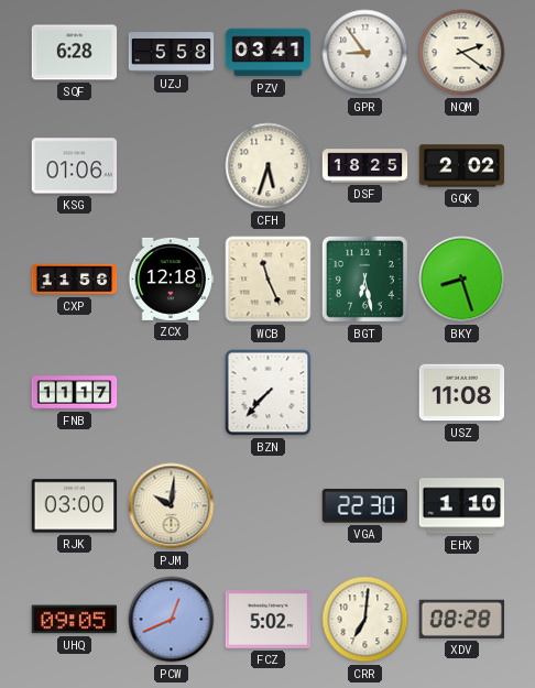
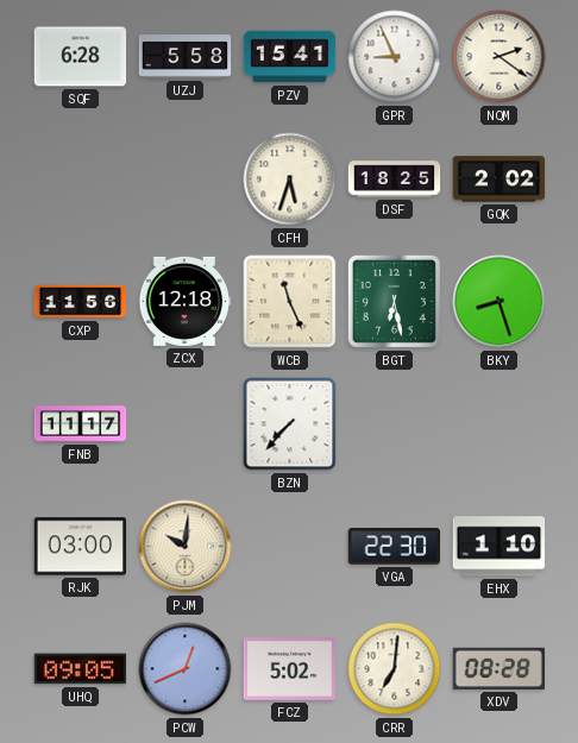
PZV: 03:41 -> 15:41
GPR: 8:54 -> 8:56
KSG: 01:06 -> none
USZ: 11:08 -> none
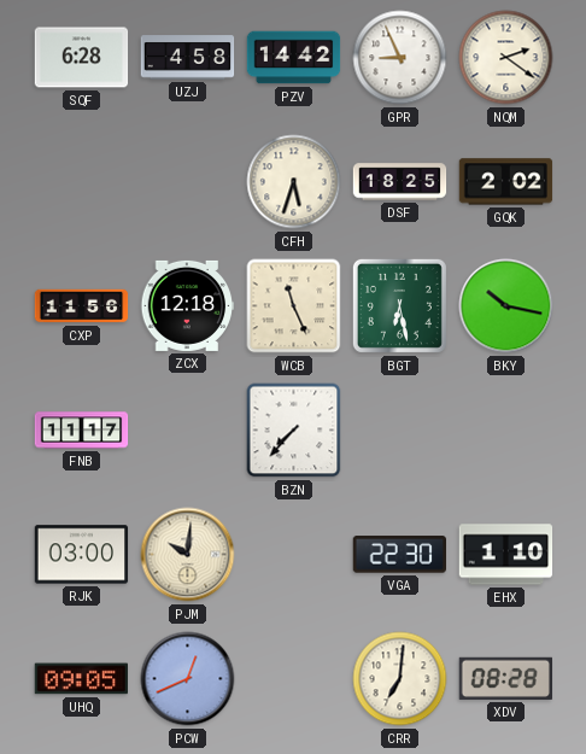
UZJ: 5:58 -> 4:58
PZV: 15:41 -> 14:42
BKY: 8:27 -> 10:17
FCZ: 5:02 -> none
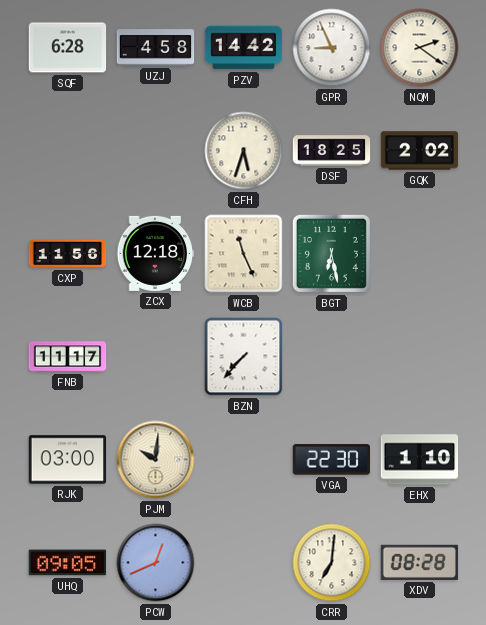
BKY: 10:17 -> none
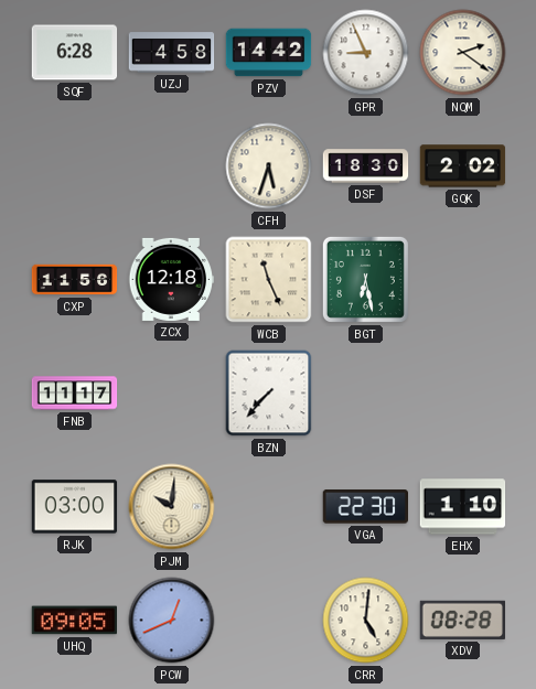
DSF: 18:25 -> 18:30
CRR: 7:01 -> 5:01
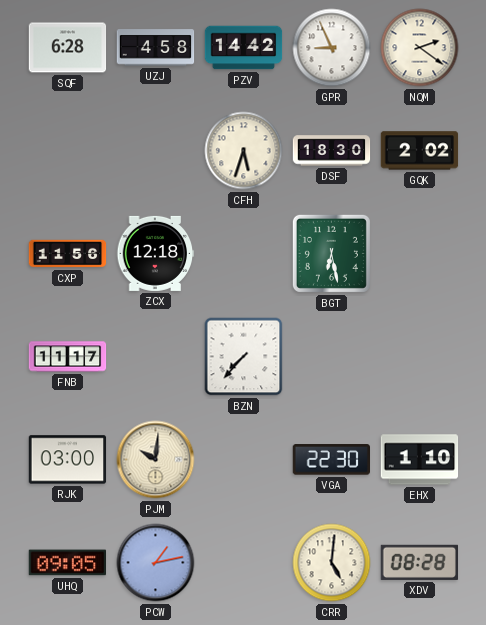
WCB: 11:26 -> none
PCW: 12:41 -> 1:13
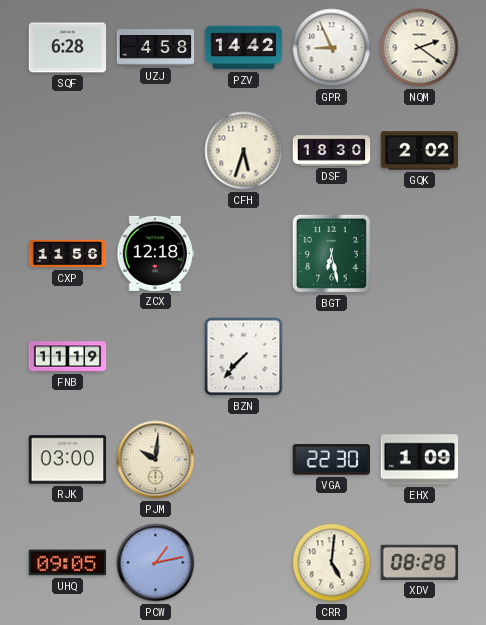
FNB: 11:17 -> 11:19
EHX: 1:10 -> 1:09
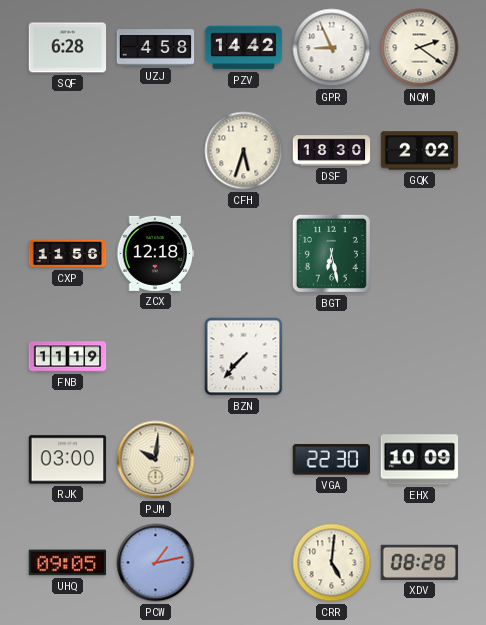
EHX: 1:09 -> 10:09
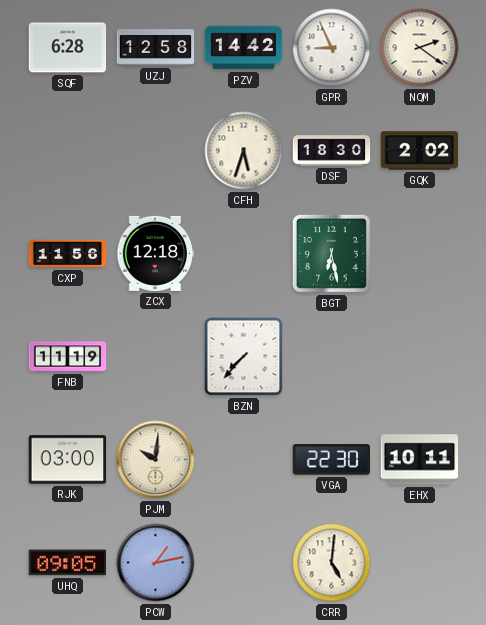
UZJ: 4:58 -> 12:58
EHX: 10:09 -> 10:11
XDV: 08:28 -> none
